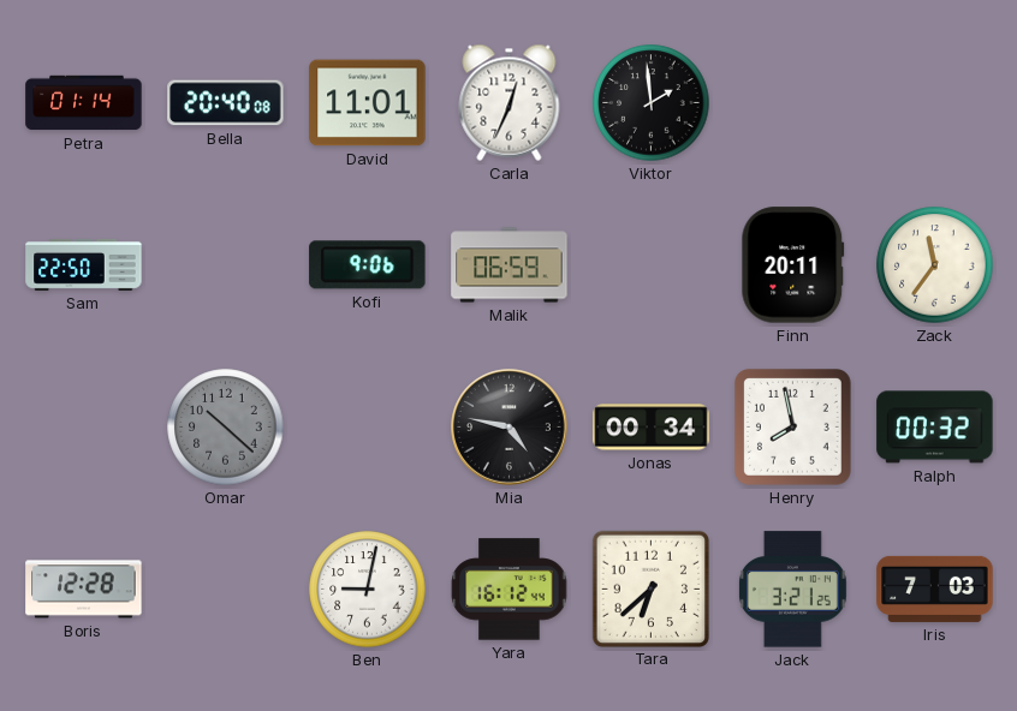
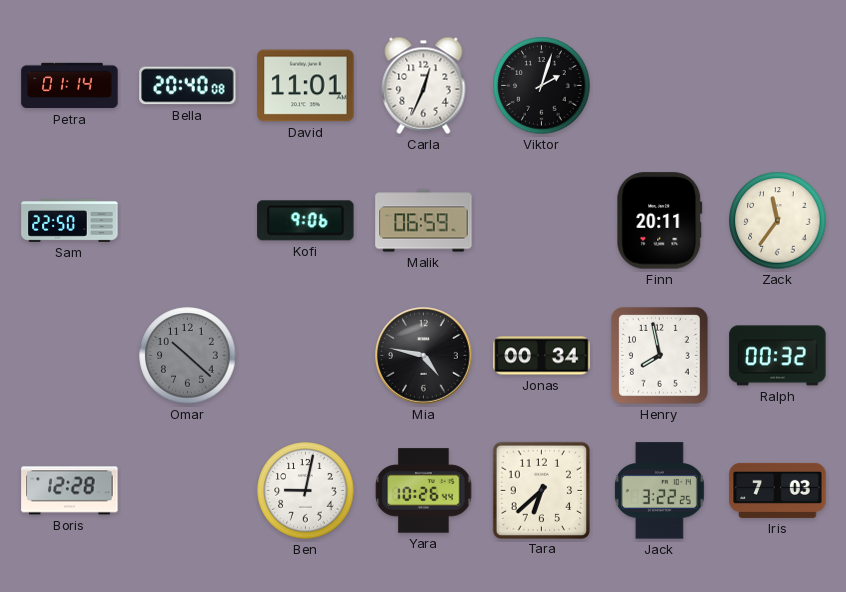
Viktor: 1:59 -> 2:03
Yara: 16:12 -> 10:26
Jack: 3:21 -> 3:22
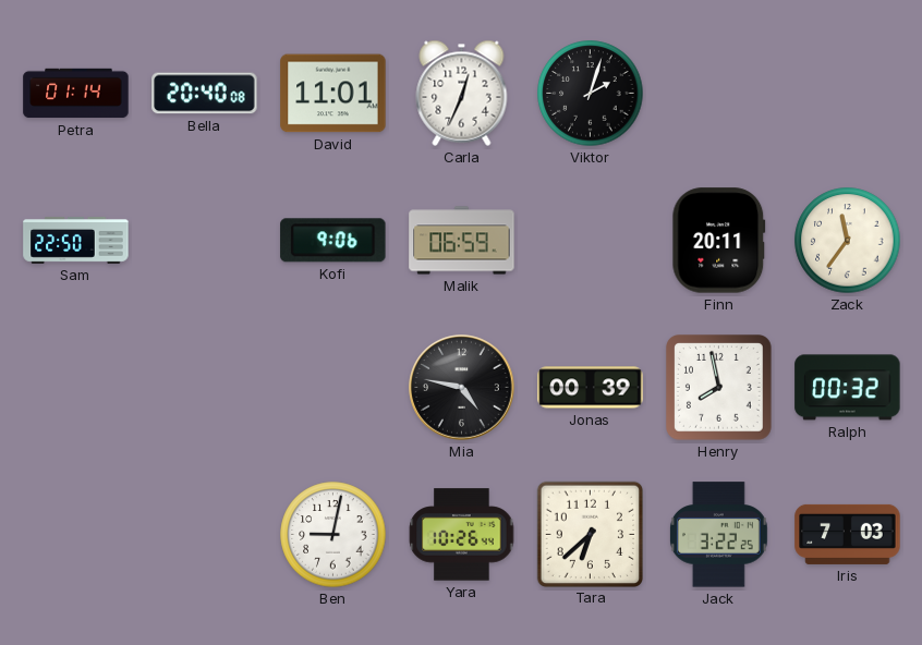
Omar: 10:22 -> none
Jonas: 00:34 -> 00:39
Boris: 12:28 -> none
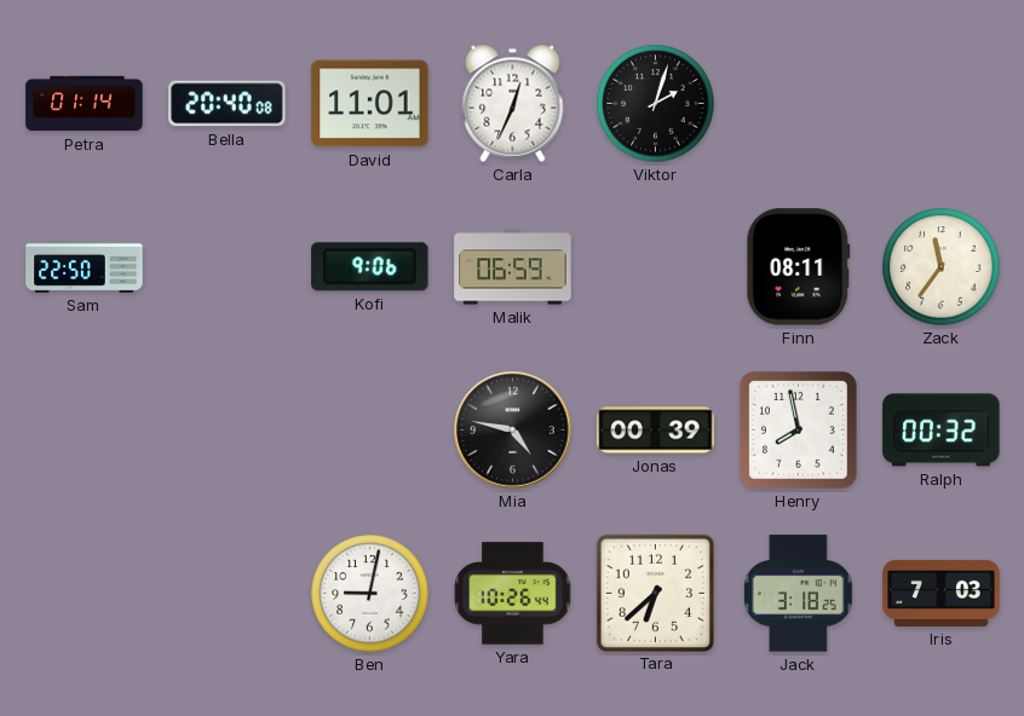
Finn: 20:11 -> 08:11
Jack: 3:22 -> 3:18
